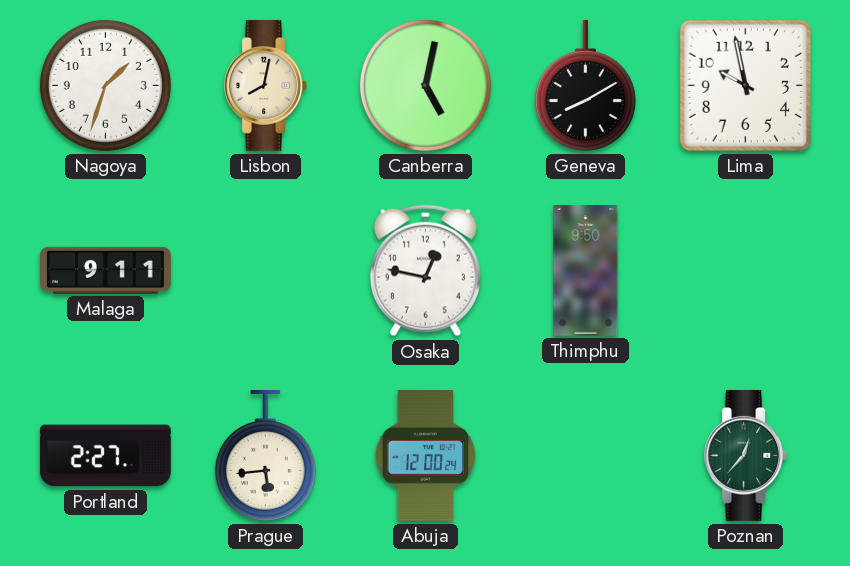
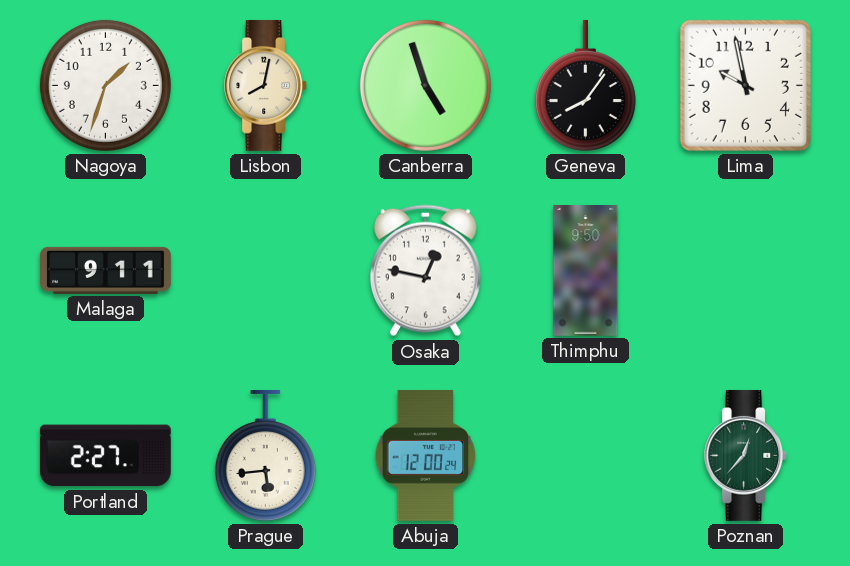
Canberra: 5:02 -> 4:57
Geneva: 8:10 -> 8:06
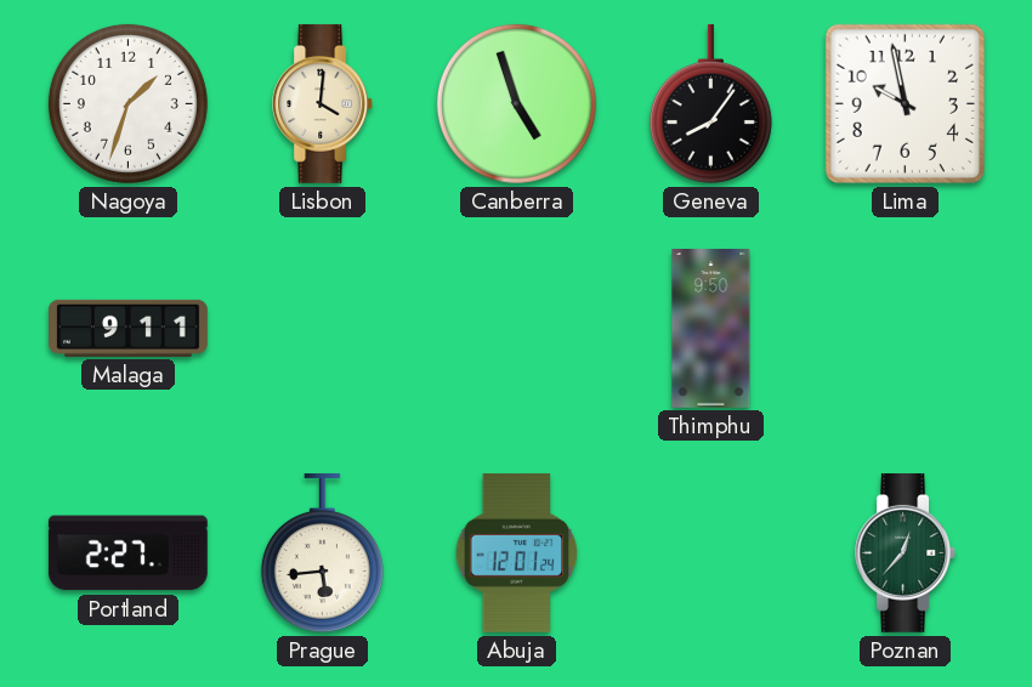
Lisbon: 8:02 -> 4:01
Osaka: 12:47 -> none
Abuja: 12:00 -> 12:01
